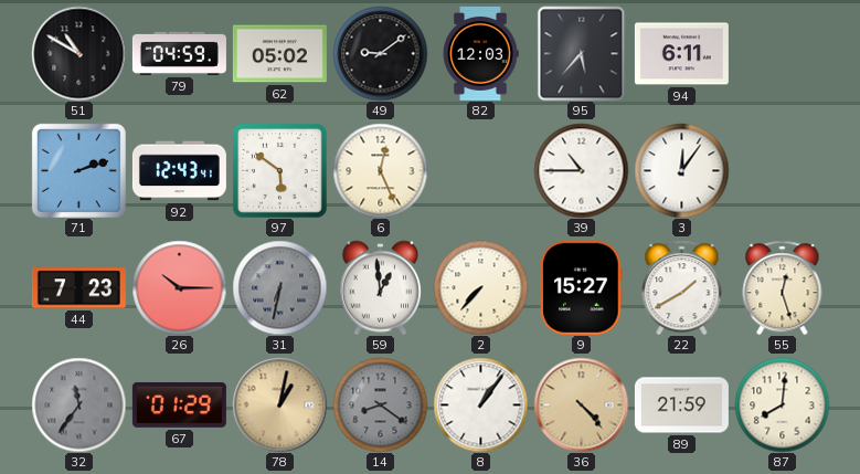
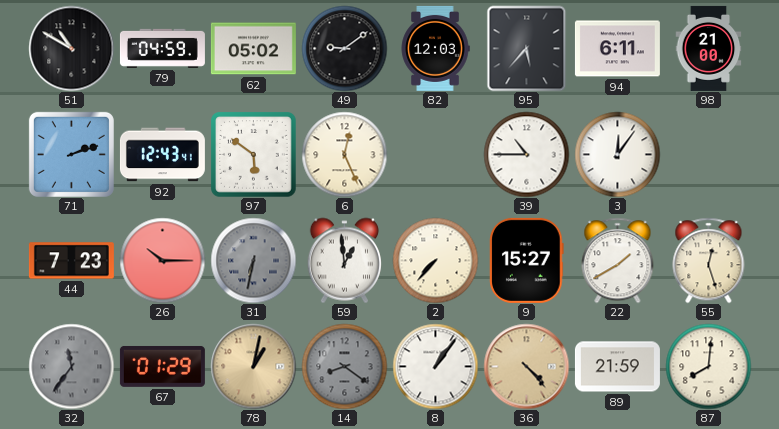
98: none -> 21:00
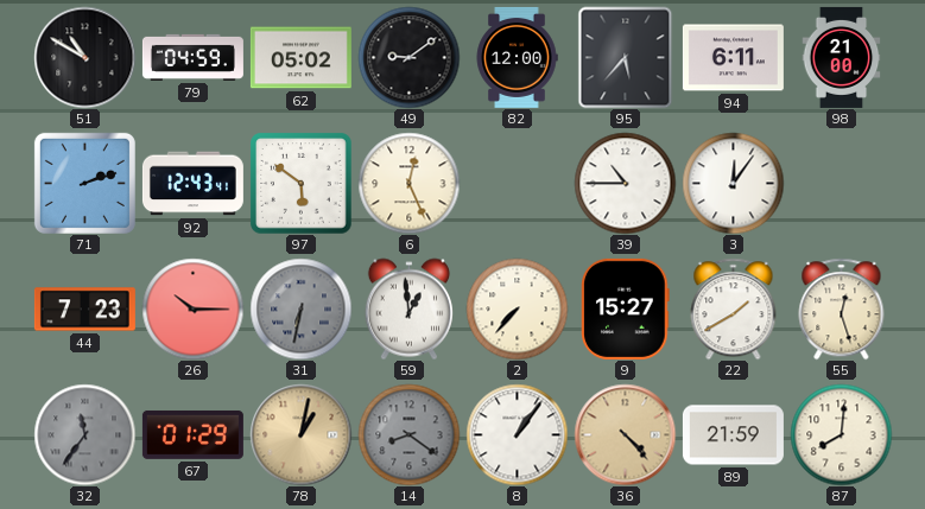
82: 12:03 -> 12:00
